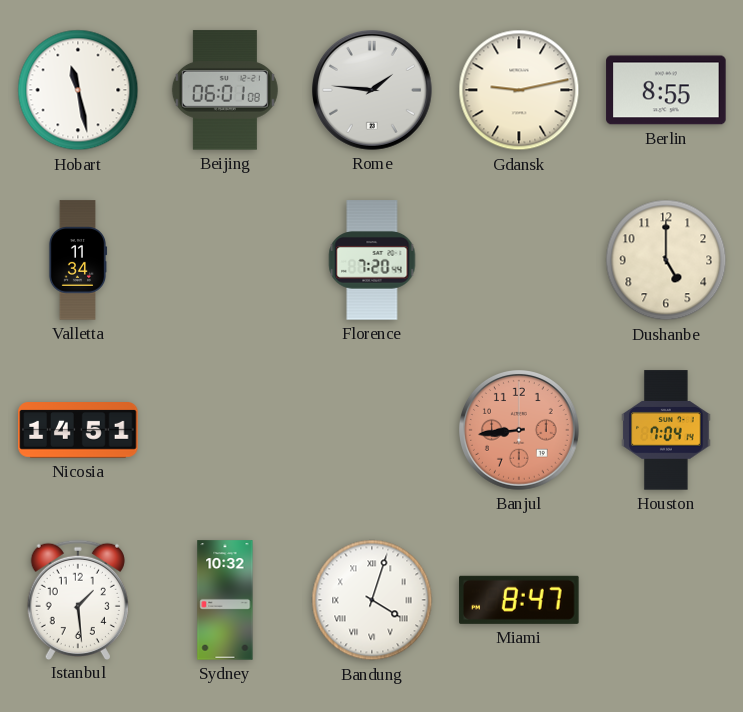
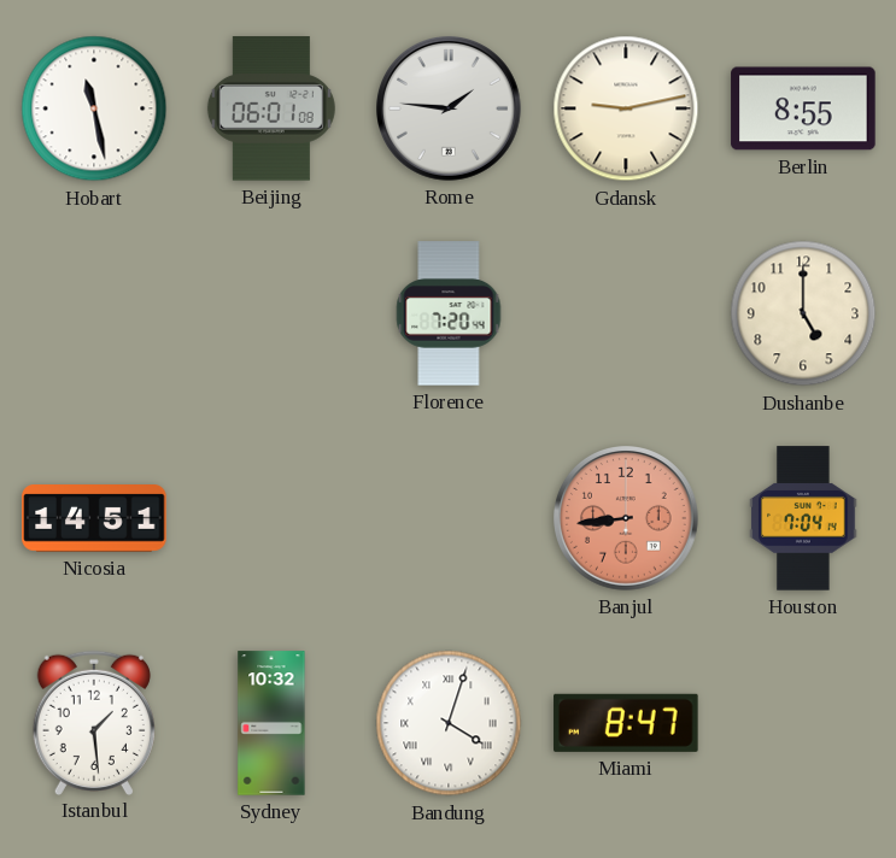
Valletta: 11:34 -> none
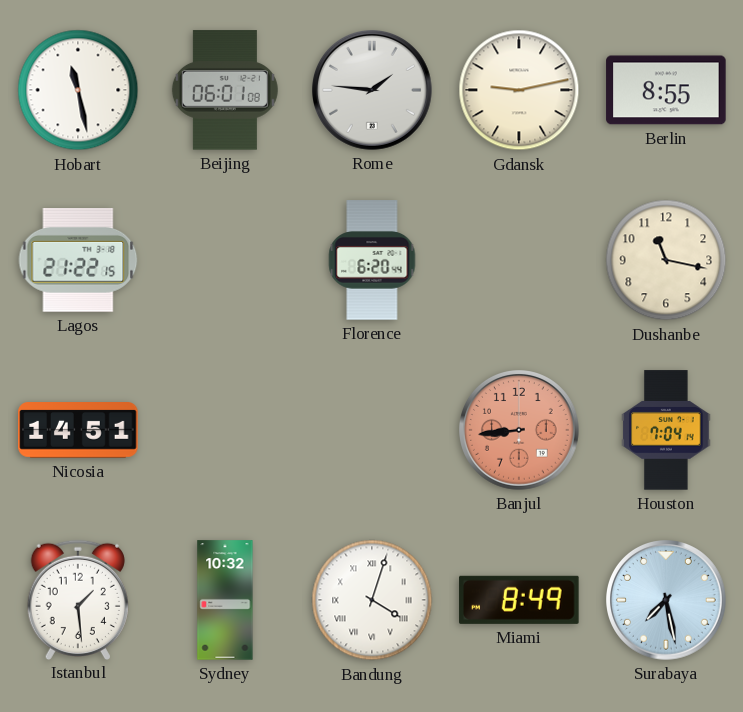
Lagos: none -> 21:22
Florence: 7:20 -> 6:20
Dushanbe: 5:00 -> 11:17
Miami: 8:47 -> 8:49
Surabaya: none -> 7:28
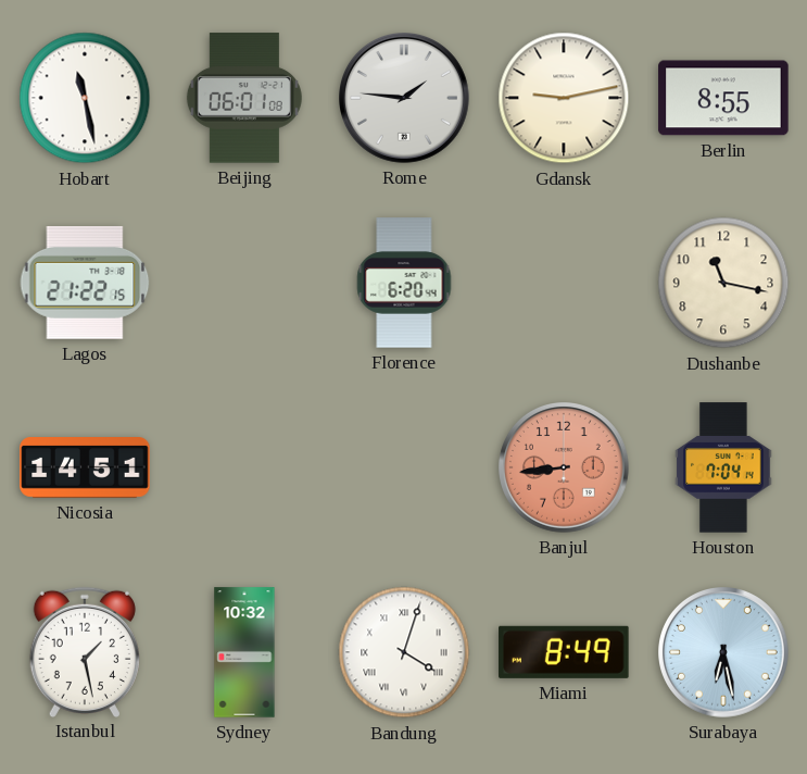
Istanbul: 1:29 -> 1:28
Surabaya: 7:28 -> 6:28
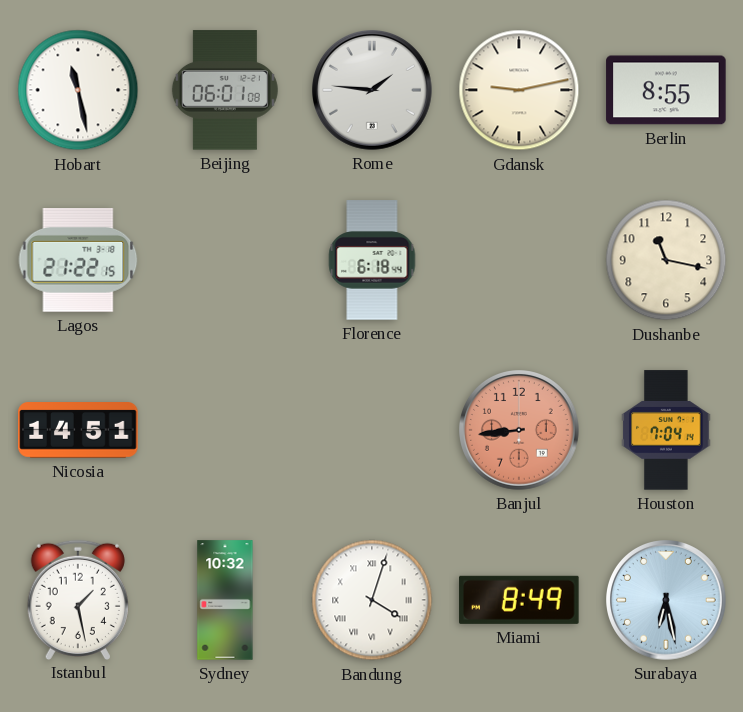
Florence: 6:20 -> 6:18
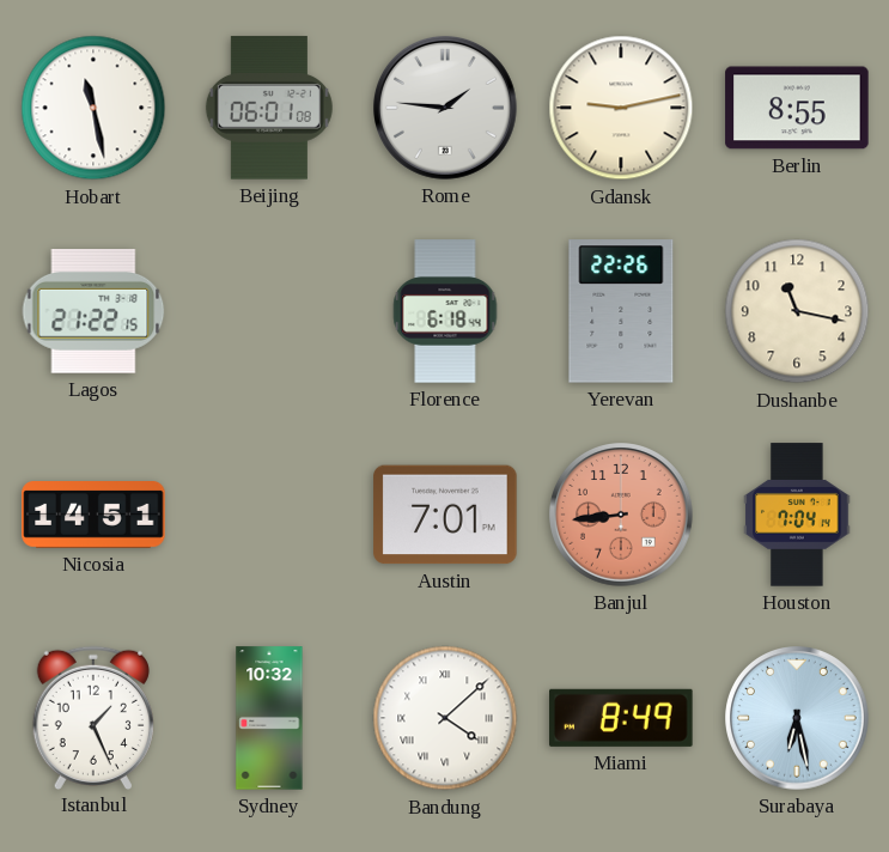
Yerevan: none -> 22:26
Austin: none -> 7:01
Istanbul: 1:28 -> 1:26
Bandung: 4:03 -> 4:08
